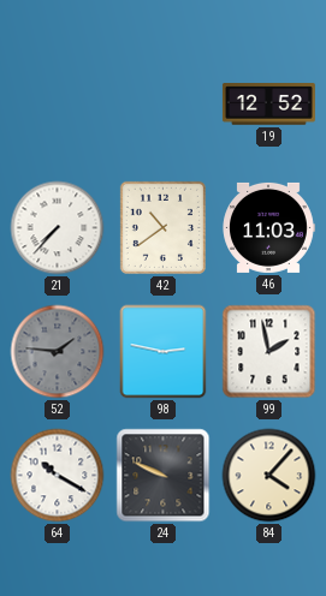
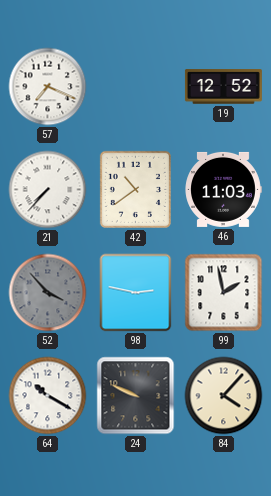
57: none -> 7:19
52: 1:46 -> 3:53
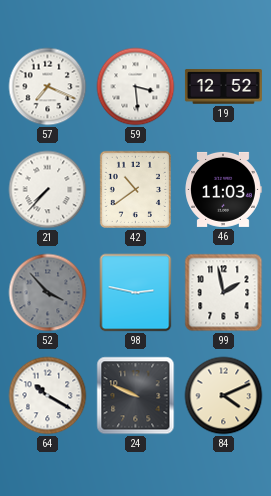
59: none -> 3:29
84: 4:07 -> 4:11
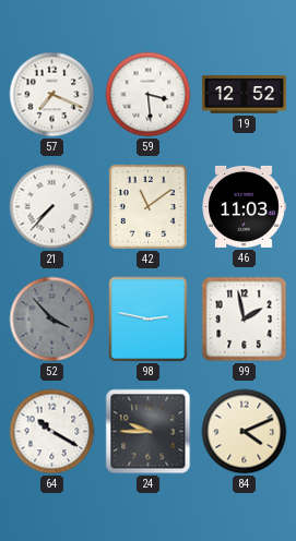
42: 10:39 -> 11:09
24: 9:49 -> 9:45
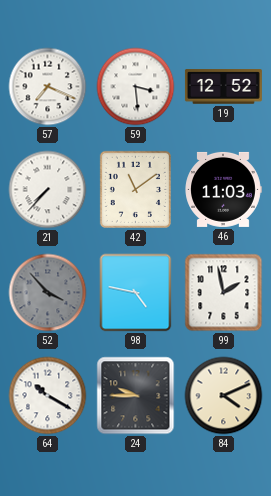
98: 2:47 -> 4:47
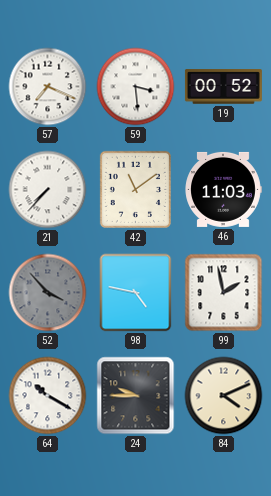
19: 12:52 -> 00:52
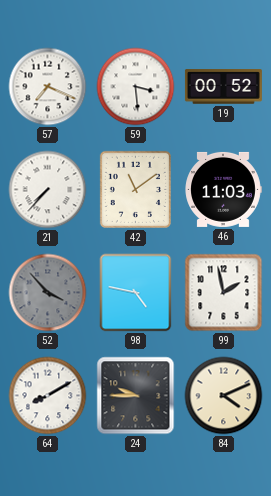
64: 10:20 -> 8:10
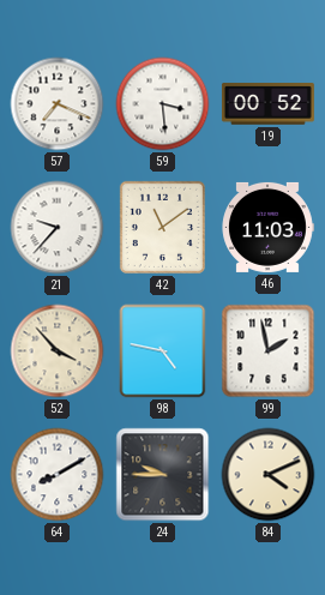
21: 7:37 -> 9:37
52 dial: grey -> cream
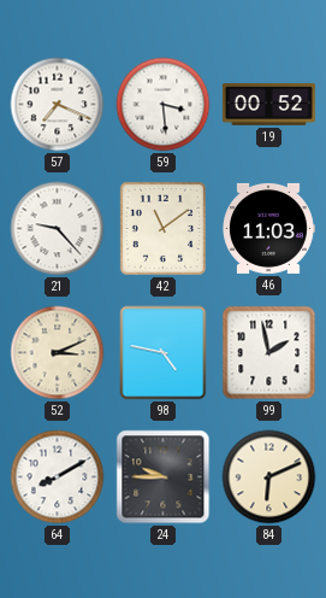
21: 9:37 -> 9:23
52: 3:53 -> 3:11
84: 4:11 -> 6:11
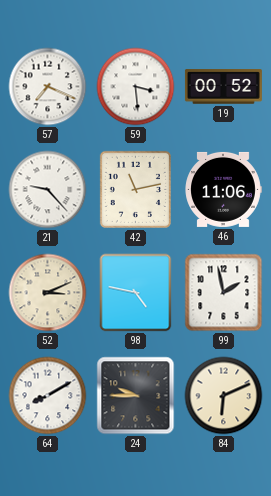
42: 11:09 -> 11:13
46: 11:03 -> 11:06
